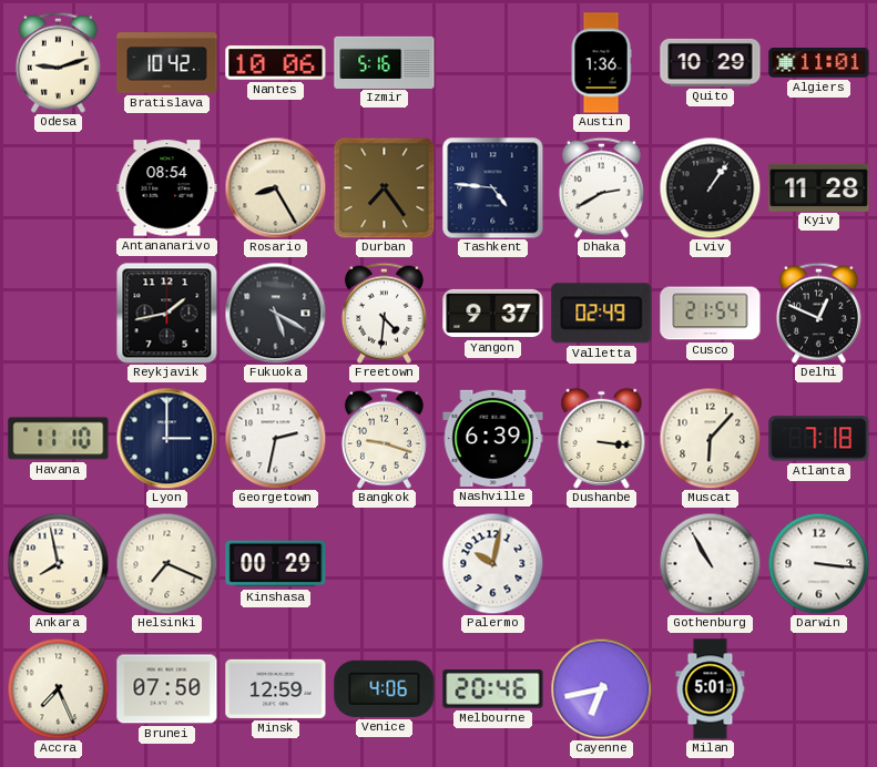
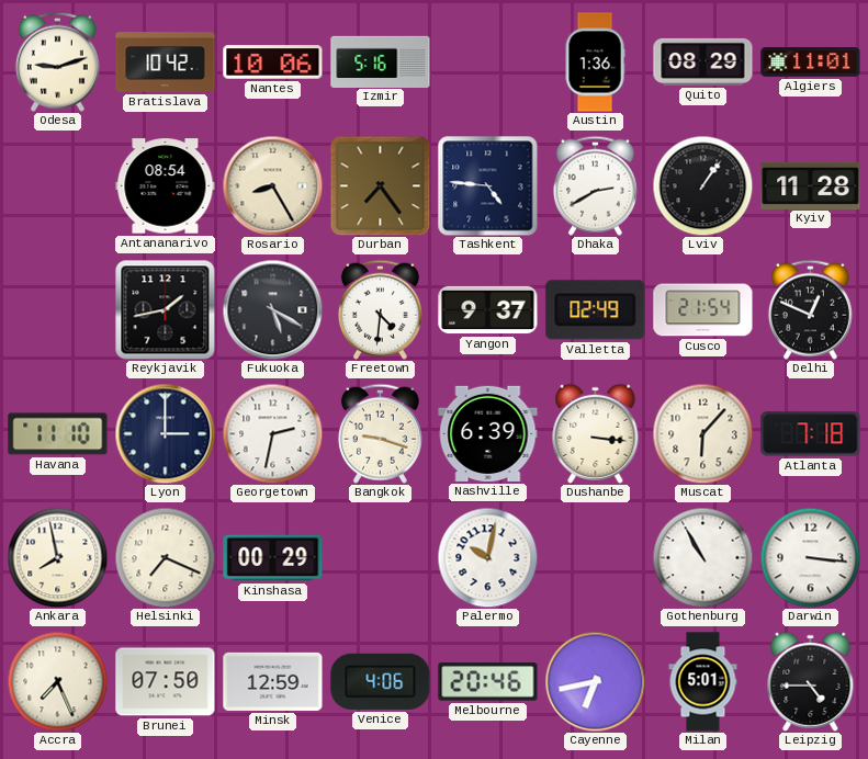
Quito: 10:29 -> 08:29
Leipzig: none -> 4:45
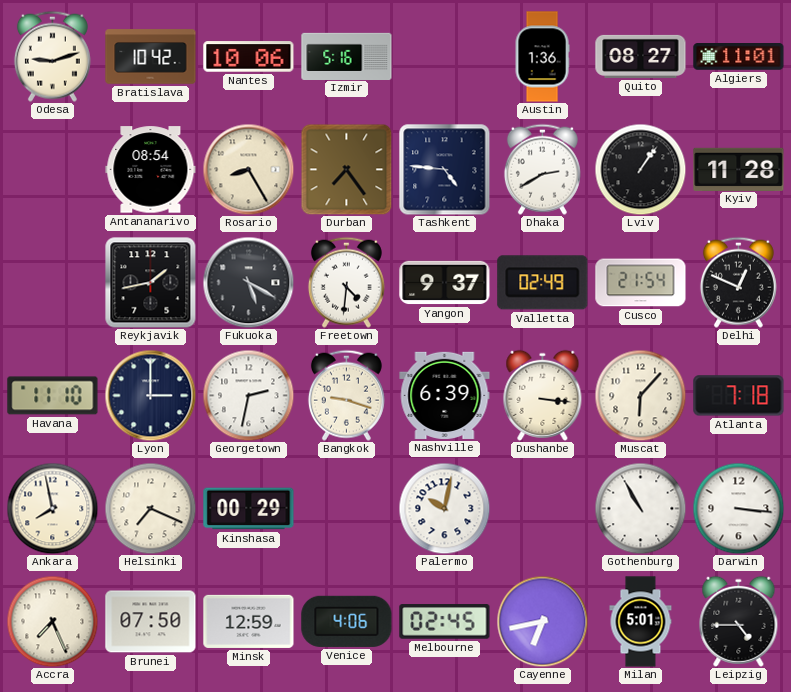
Quito: 08:29 -> 08:27
Melbourne: 20:46 -> 02:45
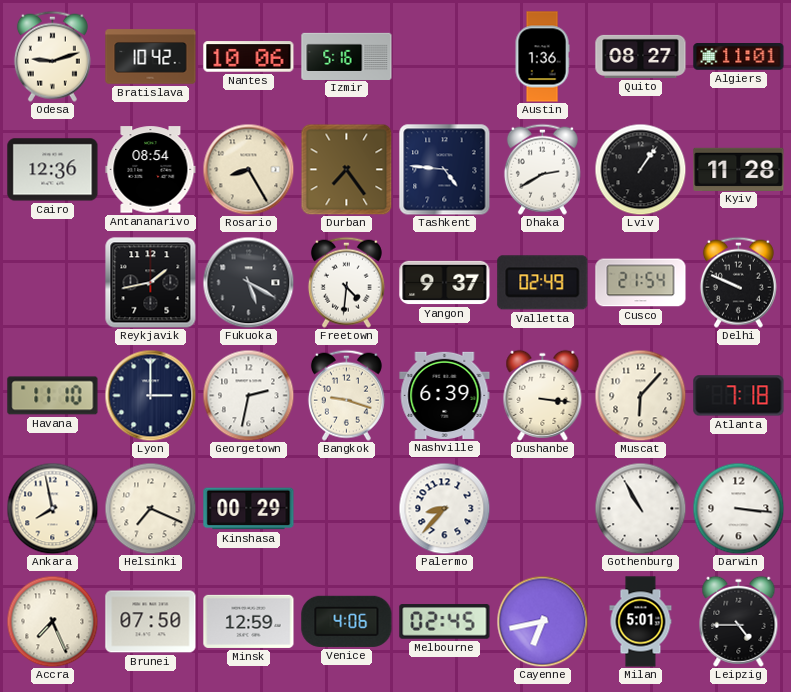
Cairo: none -> 12:36
Delhi: 12:49 -> 9:49
Palermo: 10:02 -> 8:37
